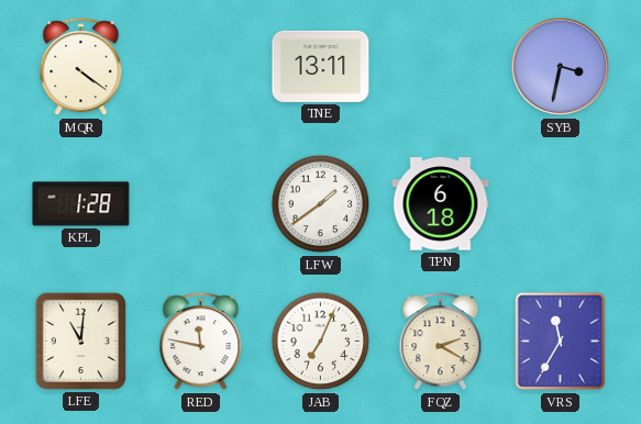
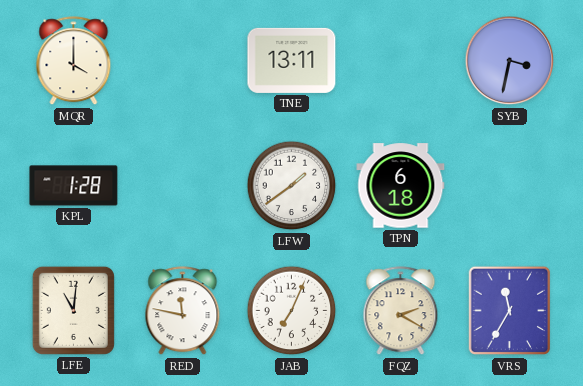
MQR: 4:21 -> 4:00
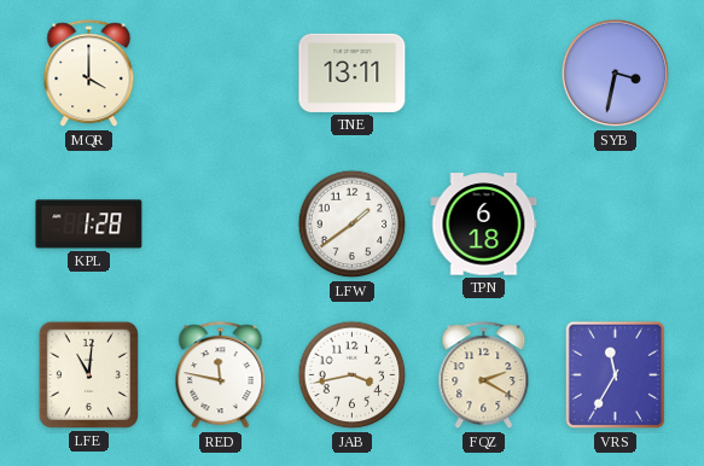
JAB: 7:04 -> 3:43
